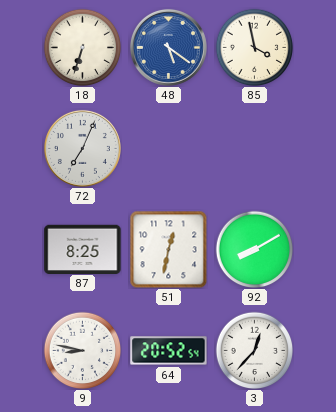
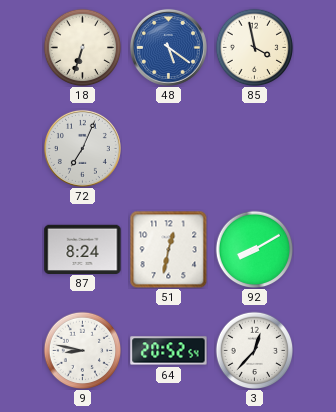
87: 8:25 -> 8:24
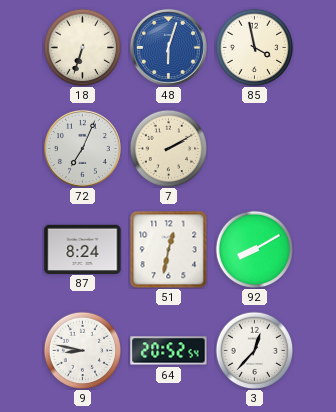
48: 5:21 -> 6:03
7: none -> 2:10
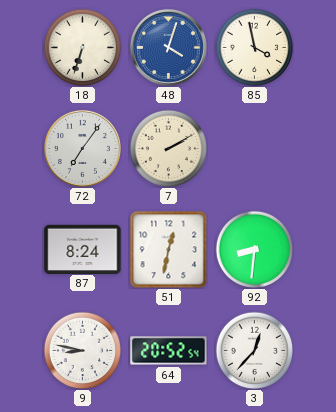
48: 6:03 -> 4:03
72: 7:04 -> 7:06
92: 8:10 -> 8:31
